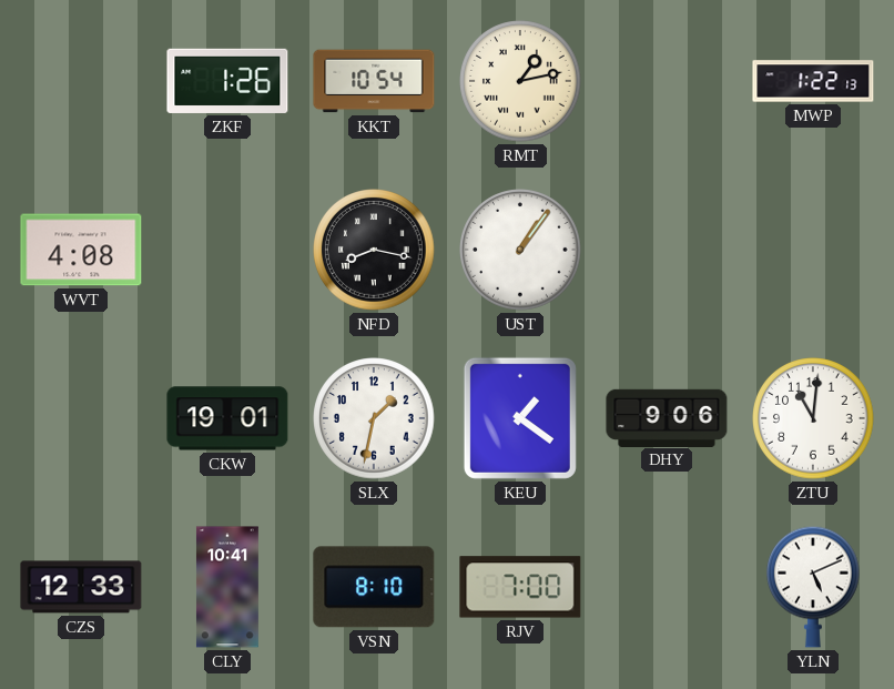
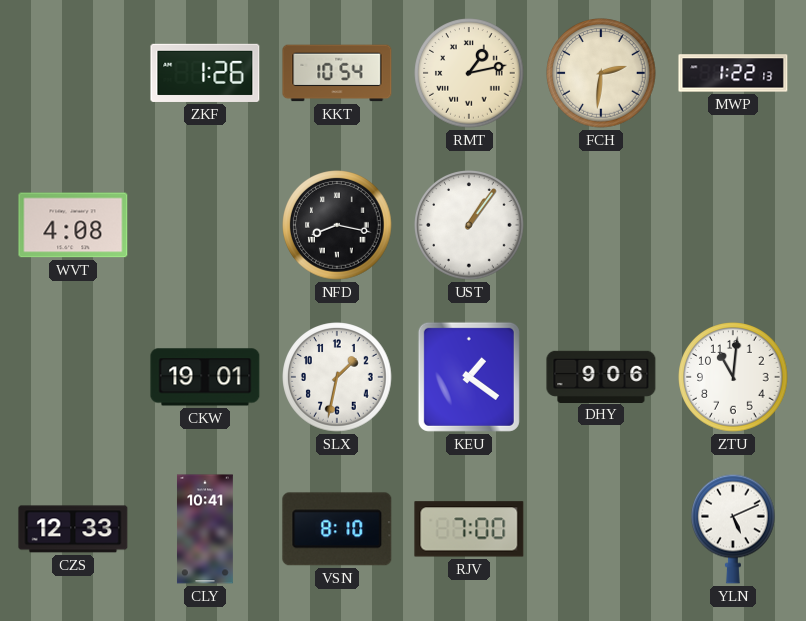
FCH: none -> 2:31
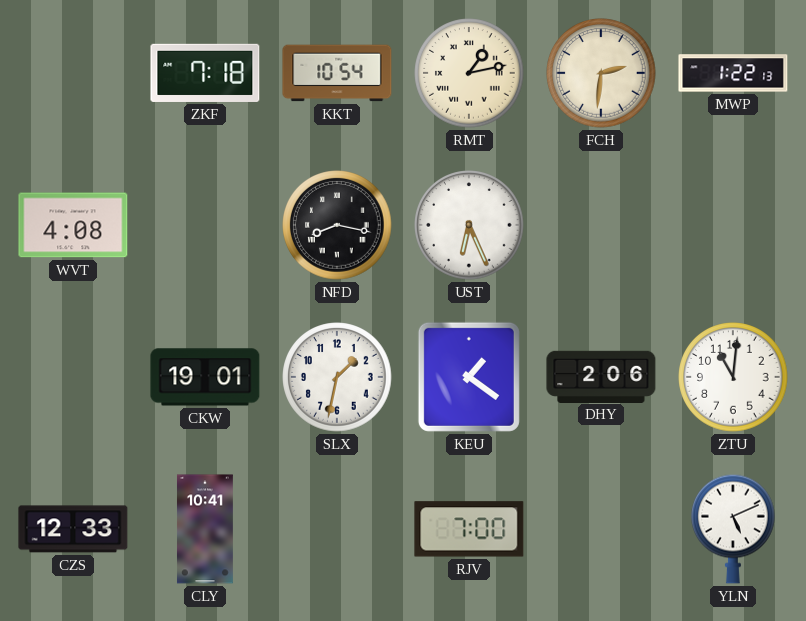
ZKF: 1:26 -> 7:18
UST: 1:06 -> 6:26
DHY: 9:06 -> 2:06
VSN: 8:10 -> none
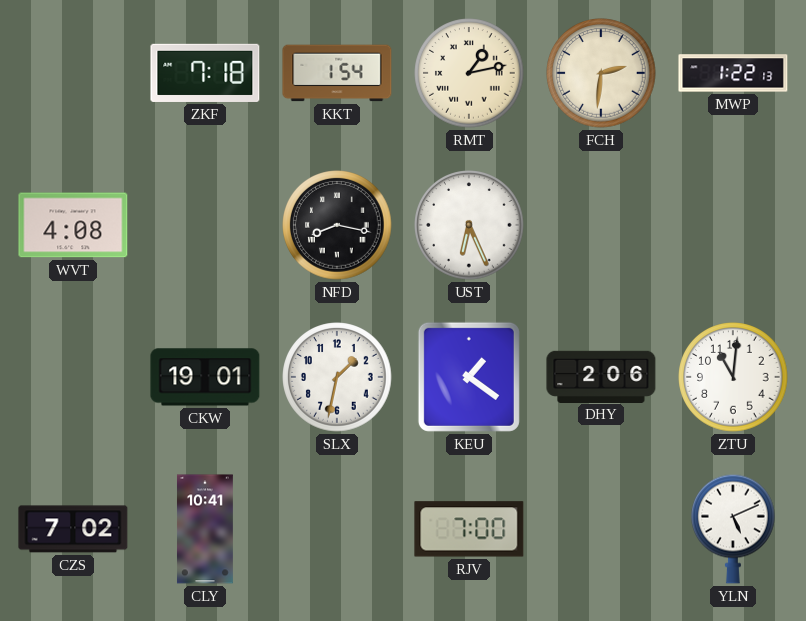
KKT: 10:54 -> 1:54
CZS: 12:33 -> 7:02
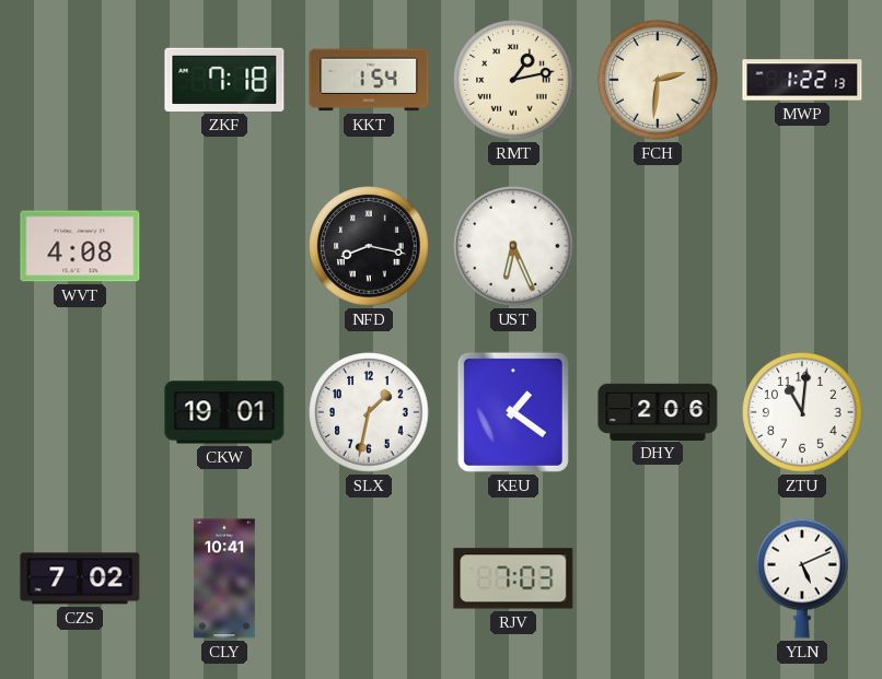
RJV: 7:00 -> 7:03
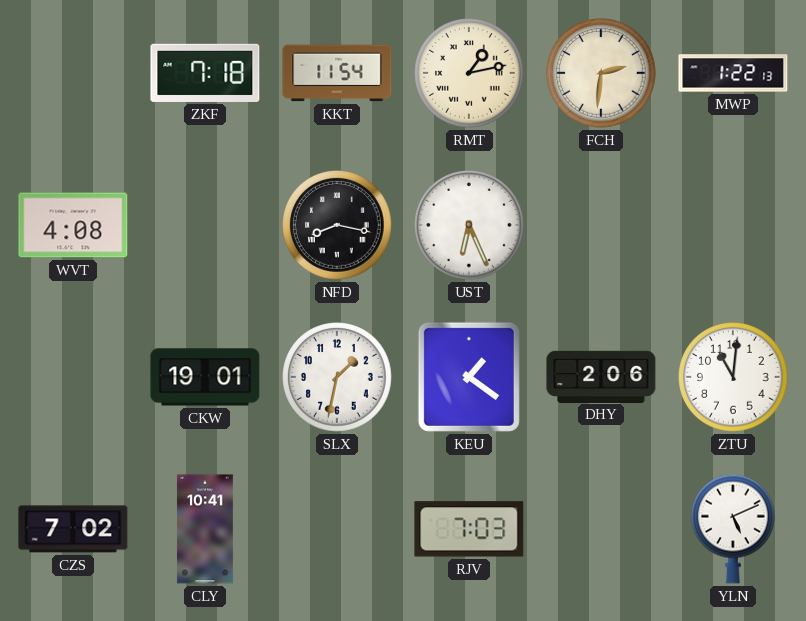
KKT: 1:54 -> 11:54
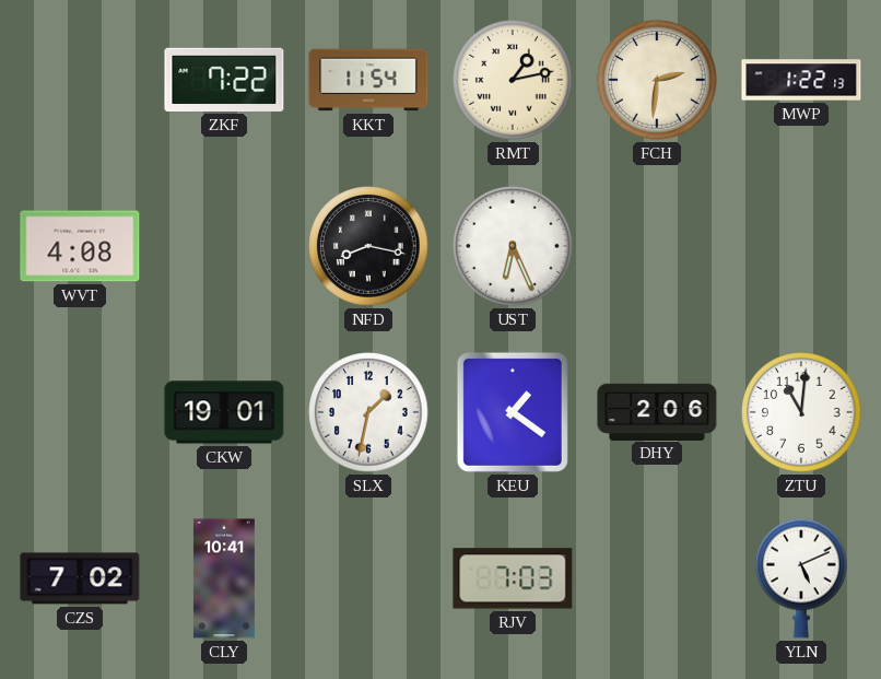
ZKF: 7:18 -> 7:22
